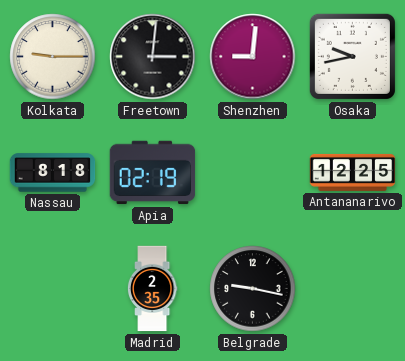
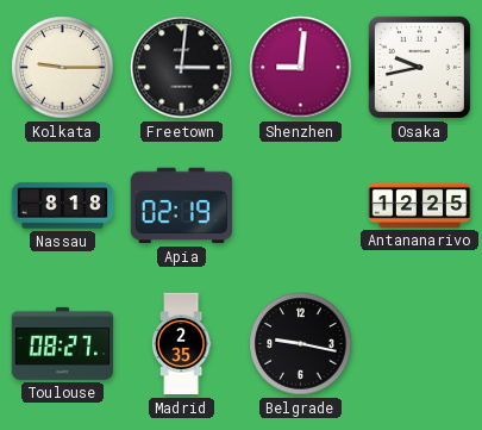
Toulouse: none -> 08:27
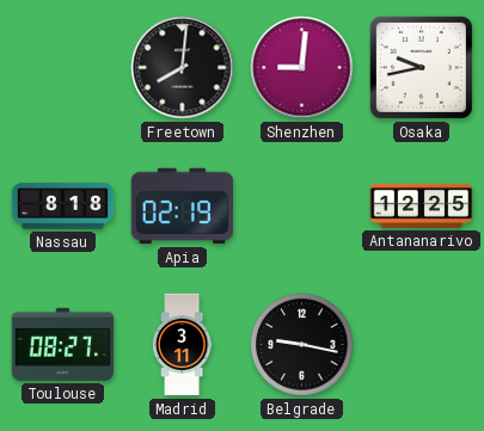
Kolkata: 9:15 -> none
Freetown: 3:01 -> 8:01
Madrid: 2:35 -> 3:11
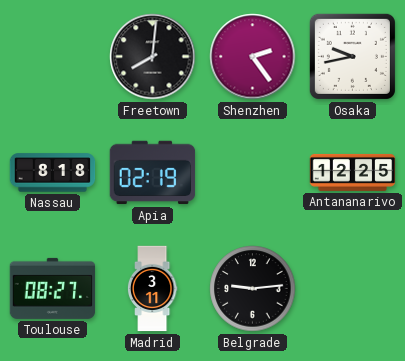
Shenzhen: 9:01 -> 2:24
Belgrade: 9:17 -> 9:14
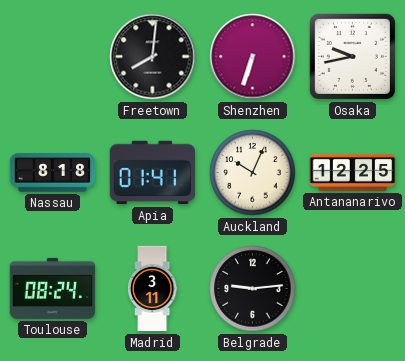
Shenzhen: 2:24 -> 6:33
Apia: 02:19 -> 01:41
Auckland: none -> 10:04
Toulouse: 08:27 -> 08:24
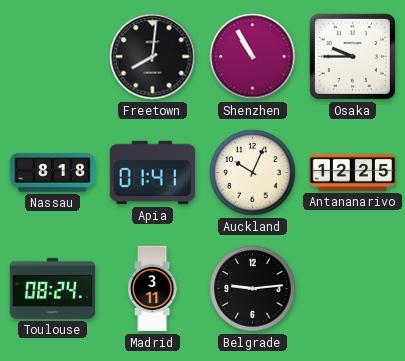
Shenzhen: 6:33 -> 10:55
Osaka: 9:43 -> 9:45
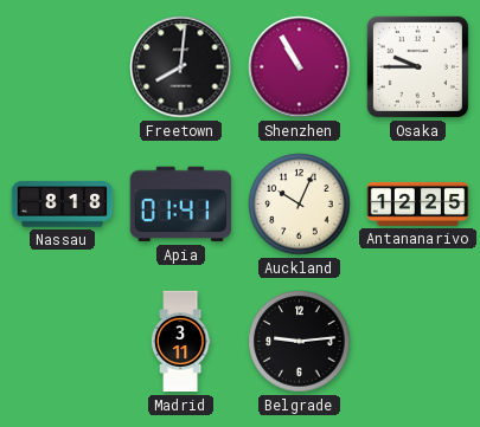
Toulouse: 08:24 -> none
